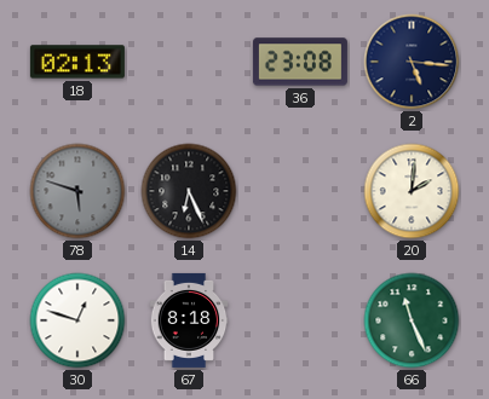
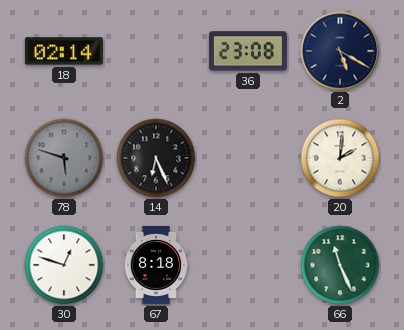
18: 02:13 -> 02:14
2: 5:16 -> 5:20
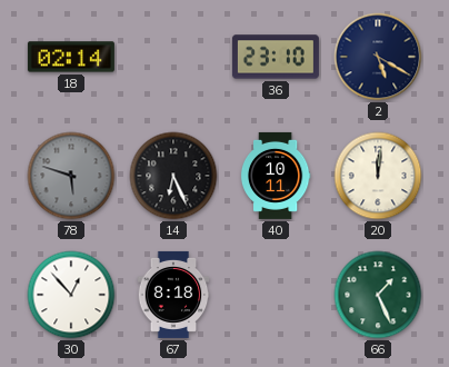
36: 23:08 -> 23:10
40: none -> 10:11
20: 2:01 -> 12:01
30: 12:48 -> 12:53
66: 11:26 -> 1:26
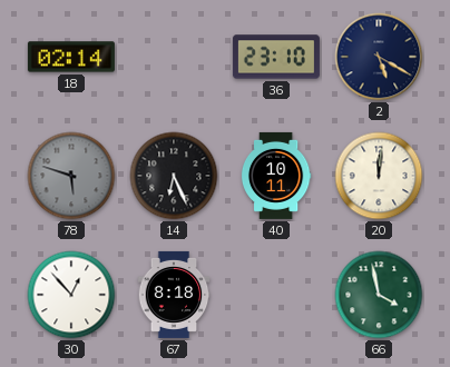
66: 1:26 -> 3:58
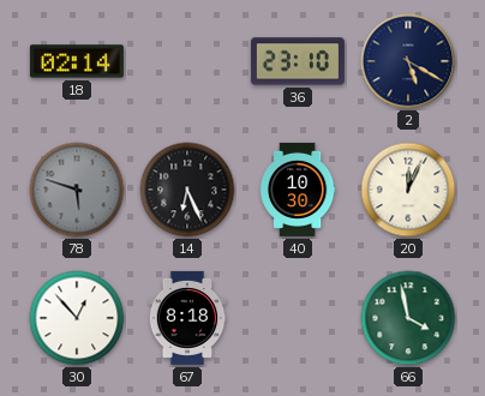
40: 10:11 -> 10:30
20: 12:01 -> 12:04
